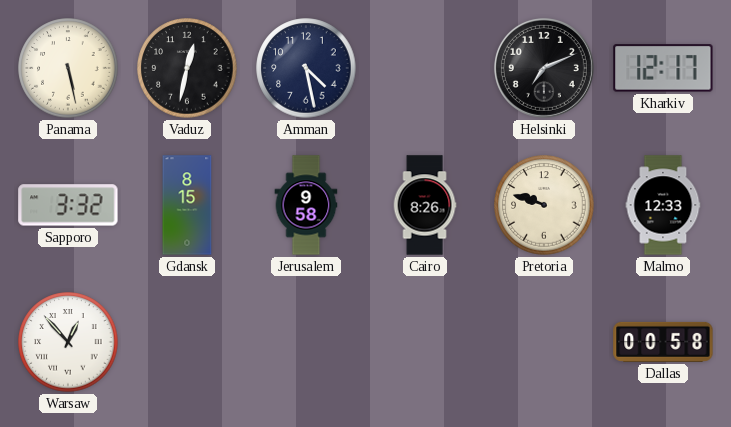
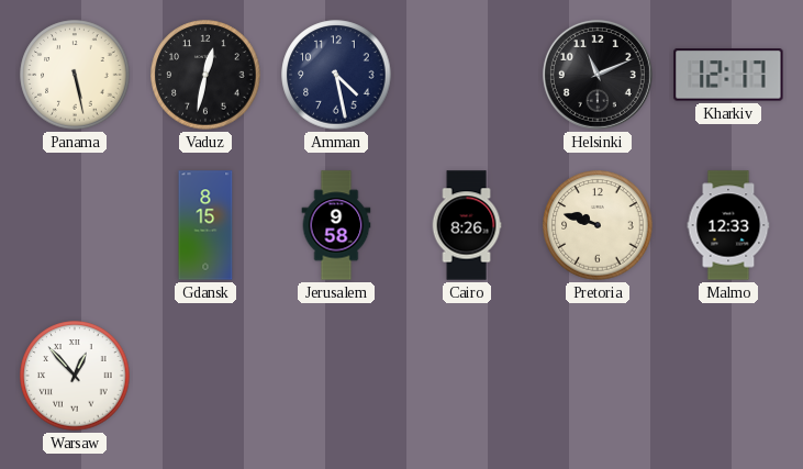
Helsinki: 7:11 -> 11:11
Sapporo: 3:32 -> none
Dallas: 00:58 -> none
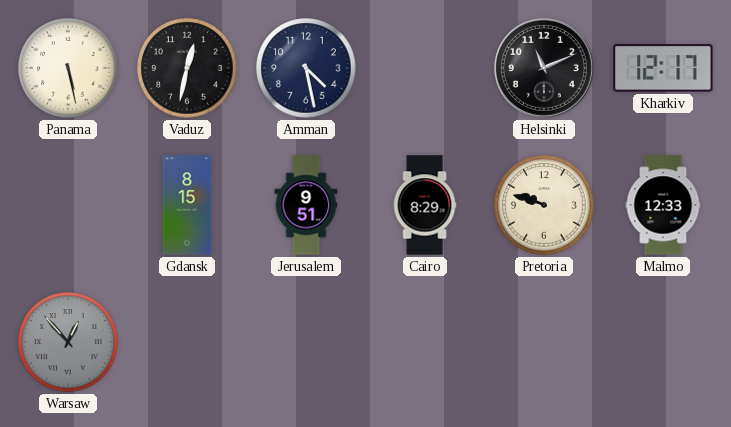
Jerusalem: 9:58 -> 9:51
Cairo: 8:26 -> 8:29
Warsaw dial: white -> grey
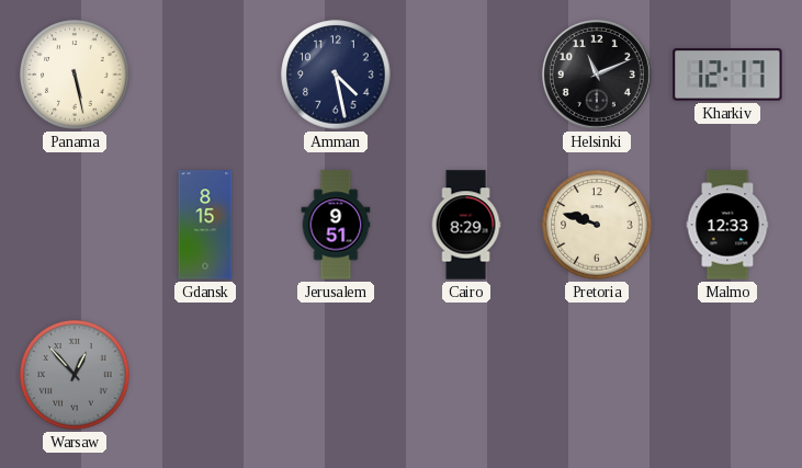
Vaduz: 12:32 -> none
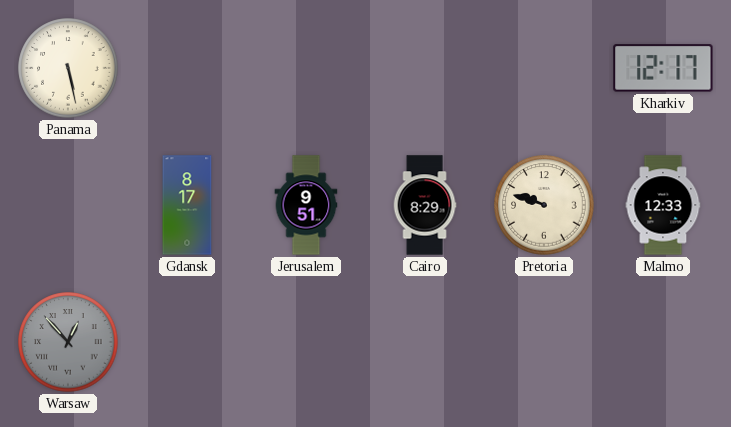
Amman: 4:28 -> none
Helsinki: 11:11 -> none
Gdansk: 8:15 -> 8:17
